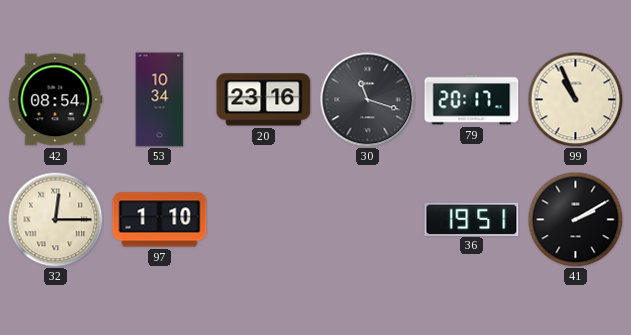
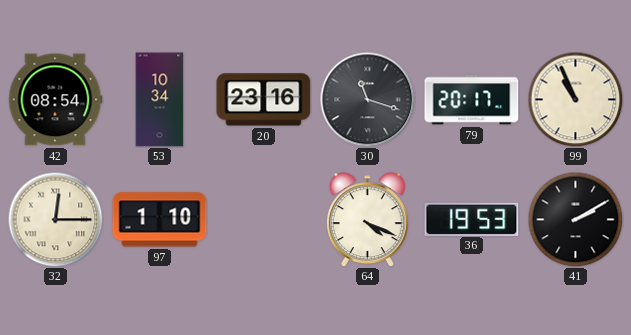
64: none -> 4:19
36: 19:51 -> 19:53
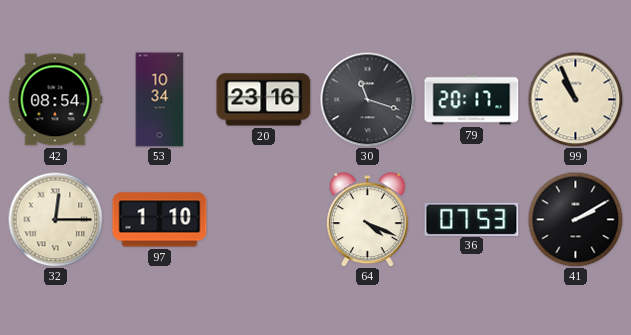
36: 19:53 -> 07:53
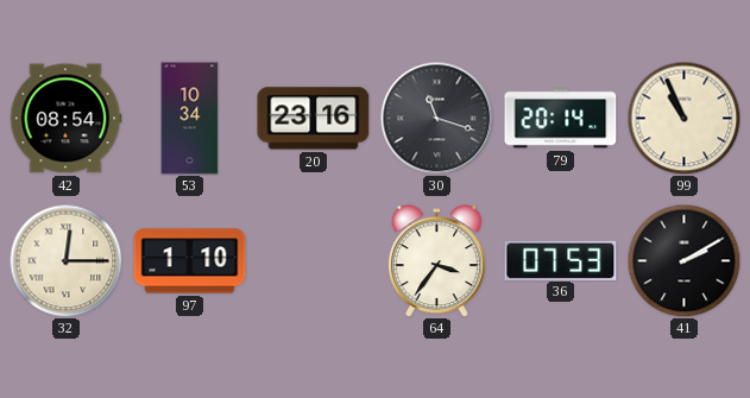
79: 20:17 -> 20:14
64: 4:19 -> 3:36
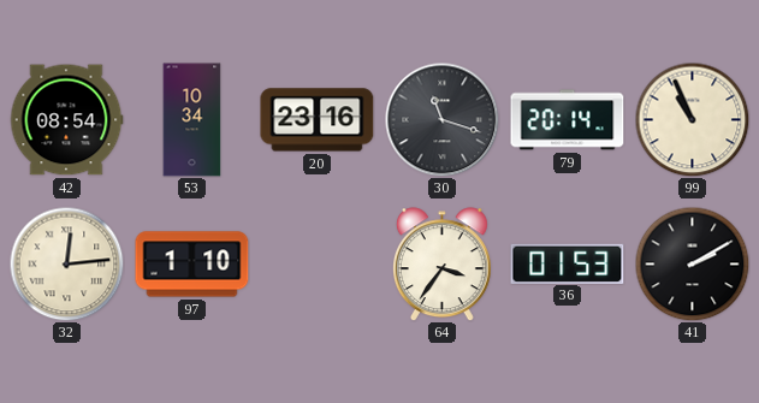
32: 12:15 -> 12:14
36: 07:53 -> 01:53
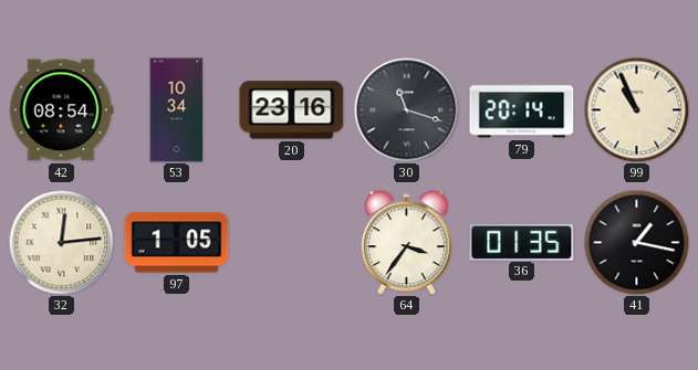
97: 1:10 -> 1:05
36: 01:53 -> 01:35
41: 2:10 -> 1:17
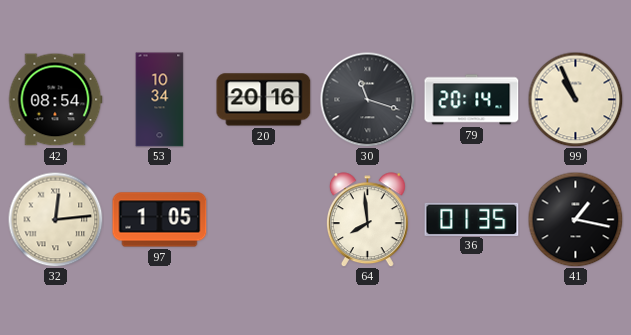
20: 23:16 -> 20:16
64: 3:36 -> 7:59
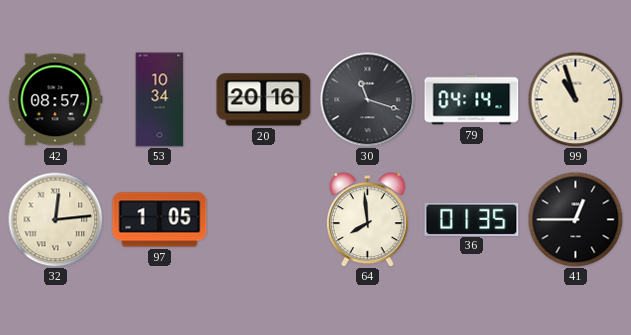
42: 08:54 -> 08:57
79: 20:14 -> 04:14
99: 10:56 -> 10:57
41: 1:17 -> 12:45
